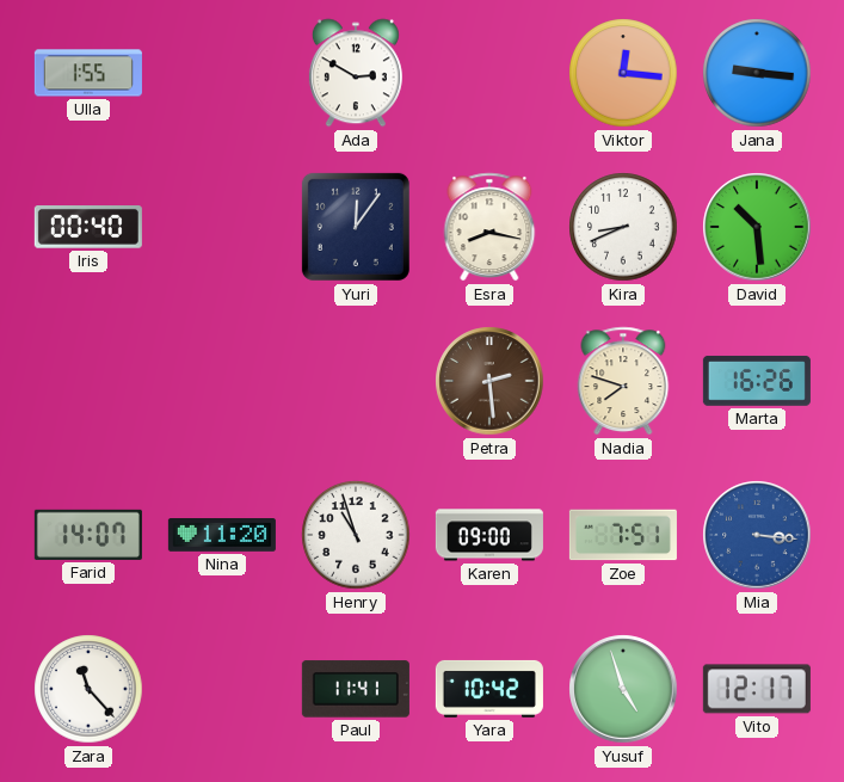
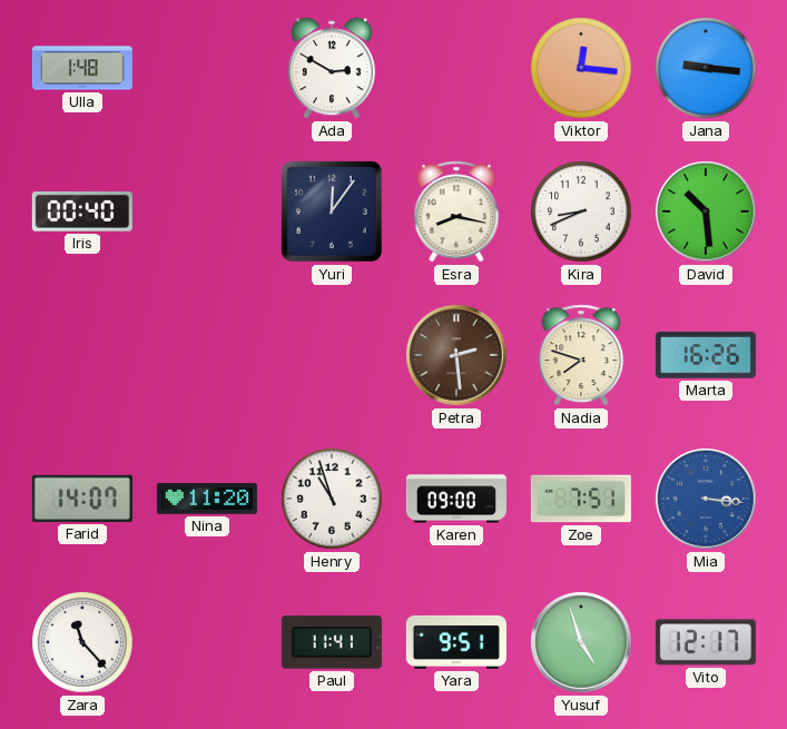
Ulla: 1:55 -> 1:48
Yara: 10:42 -> 9:51
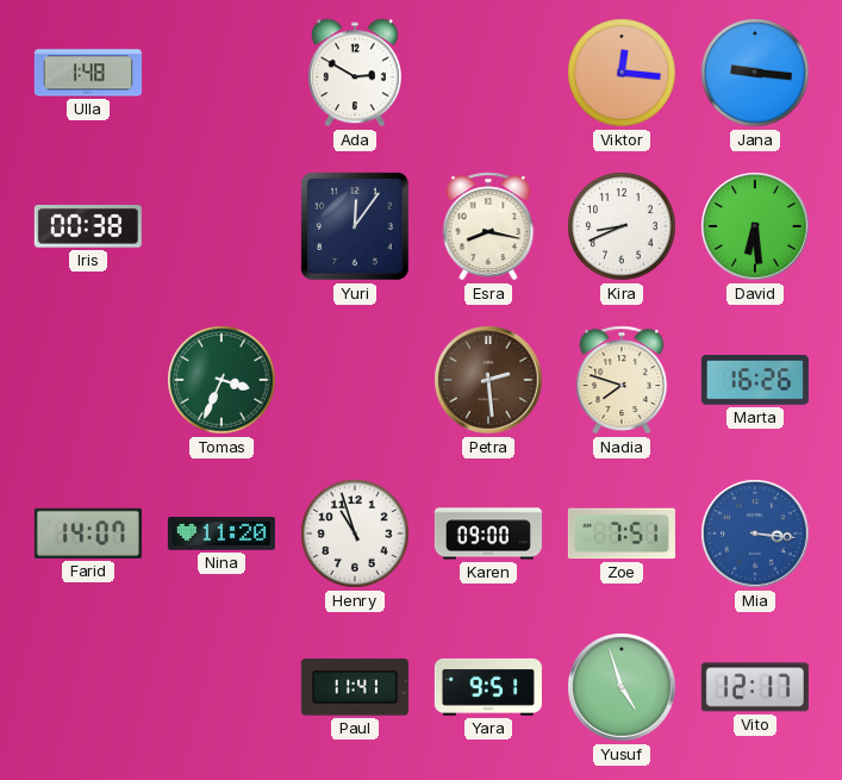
Iris: 00:40 -> 00:38
David: 10:29 -> 6:29
Tomas: none -> 3:34
Zara: 11:23 -> none
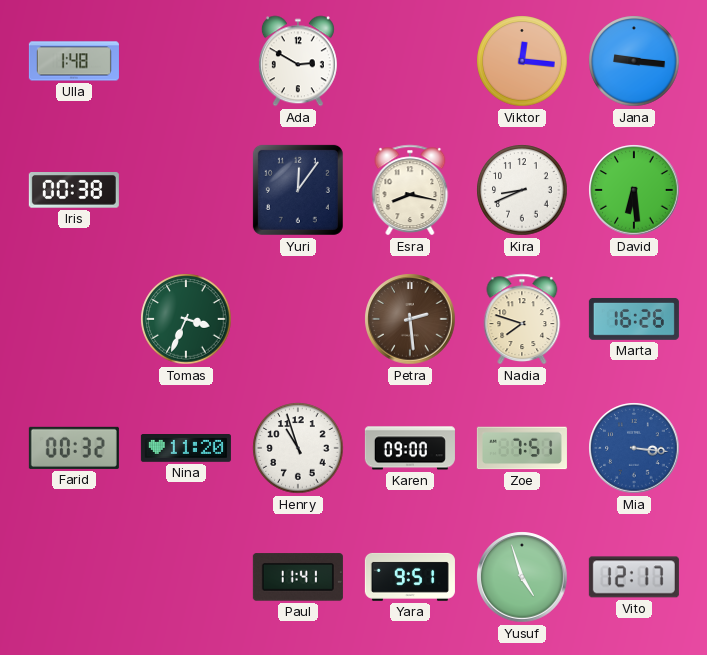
Farid: 14:07 -> 00:32
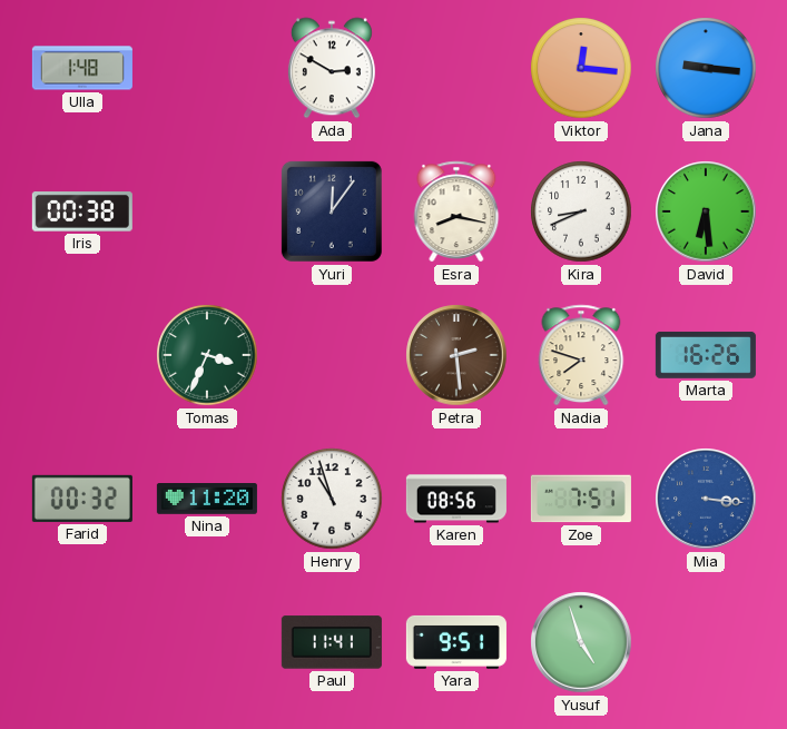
Karen: 09:00 -> 08:56
Vito: 12:17 -> none
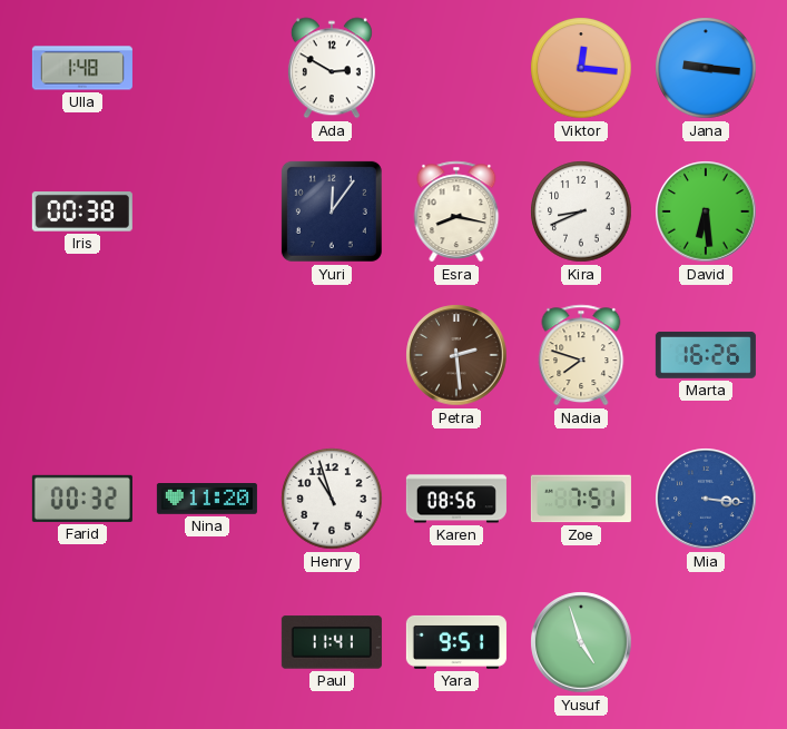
Tomas: 3:34 -> none
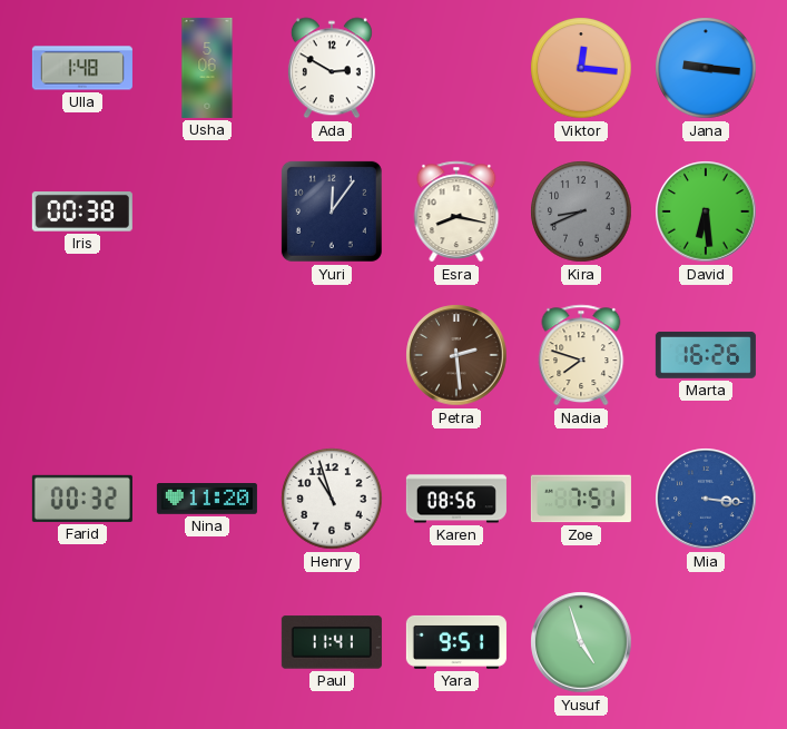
Usha: none -> 5:06
Kira dial: white -> grey
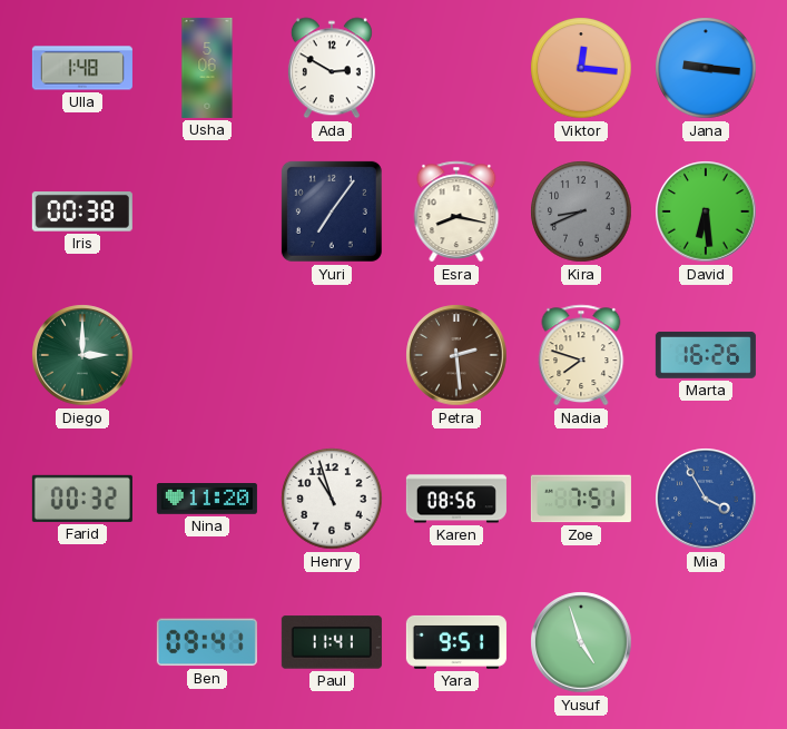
Yuri: 12:06 -> 7:06
Diego: none -> 3:00
Mia: 3:16 -> 3:55
Ben: none -> 09:41
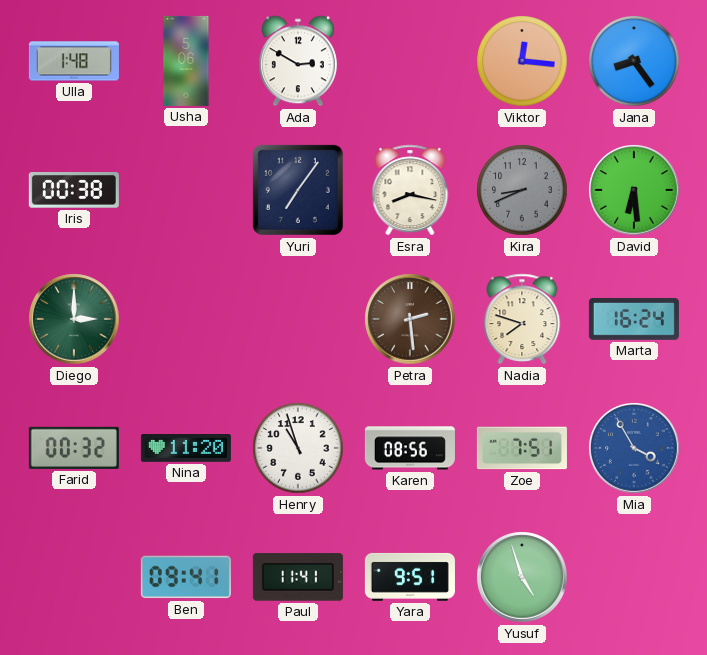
Jana: 9:16 -> 8:24
Marta: 16:26 -> 16:24
